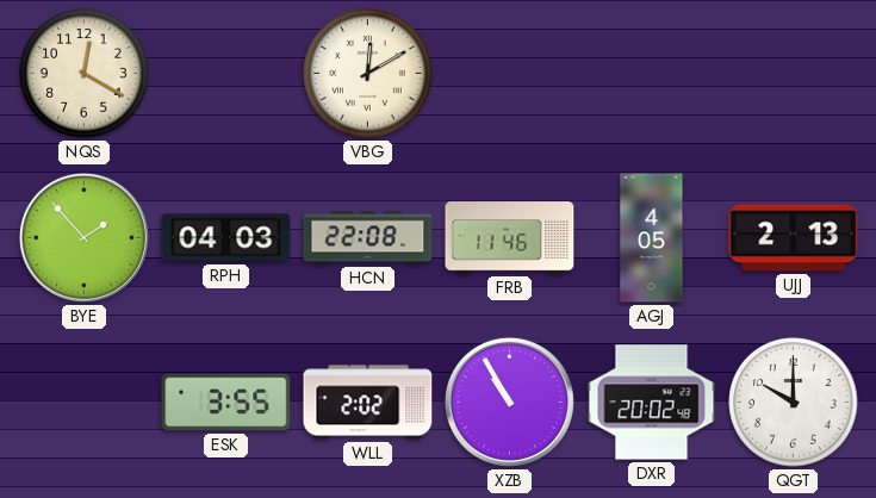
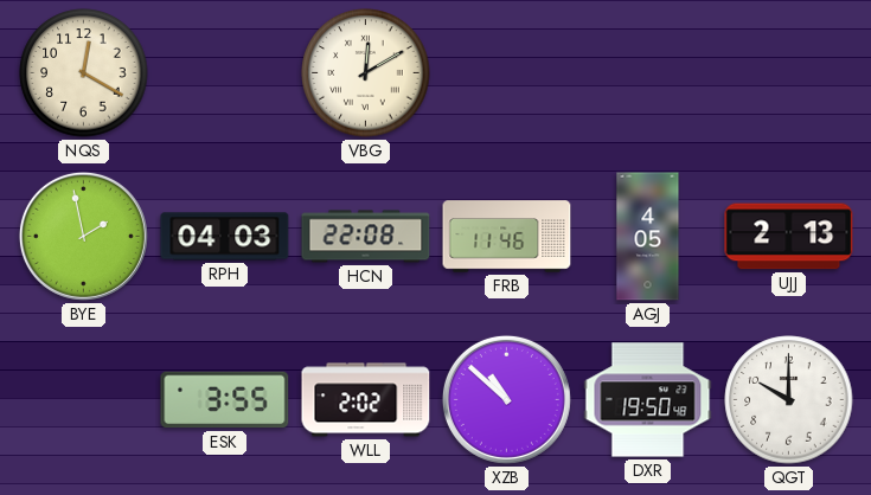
BYE: 1:53 -> 1:58
XZB: 10:55 -> 10:52
DXR: 20:02 -> 19:50
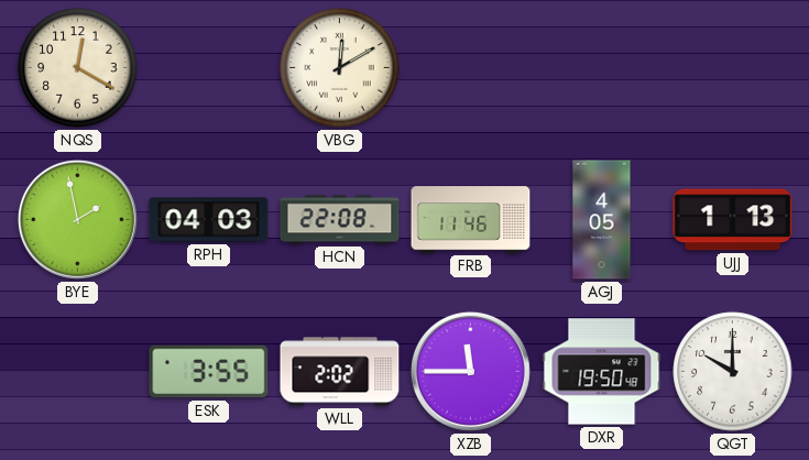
UJJ: 2:13 -> 1:13
XZB: 10:52 -> 11:45
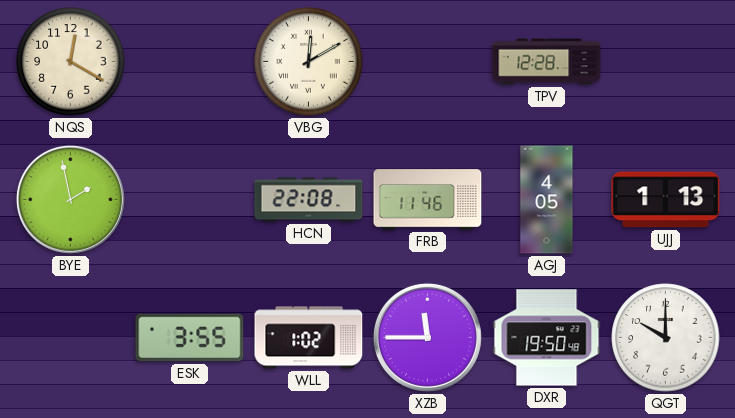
TPV: none -> 12:28
RPH: 04:03 -> none
WLL: 2:02 -> 1:02
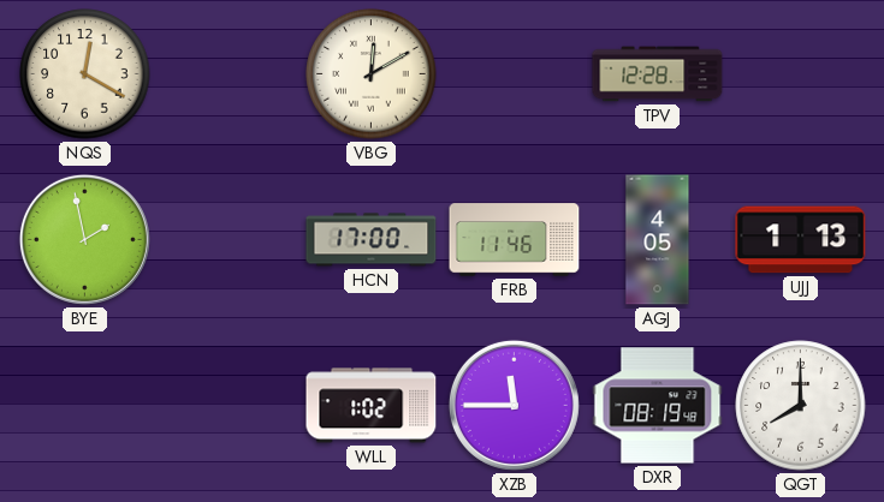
HCN: 22:08 -> 17:00
ESK: 3:55 -> none
DXR: 19:50 -> 08:19
QGT: 10:00 -> 8:00
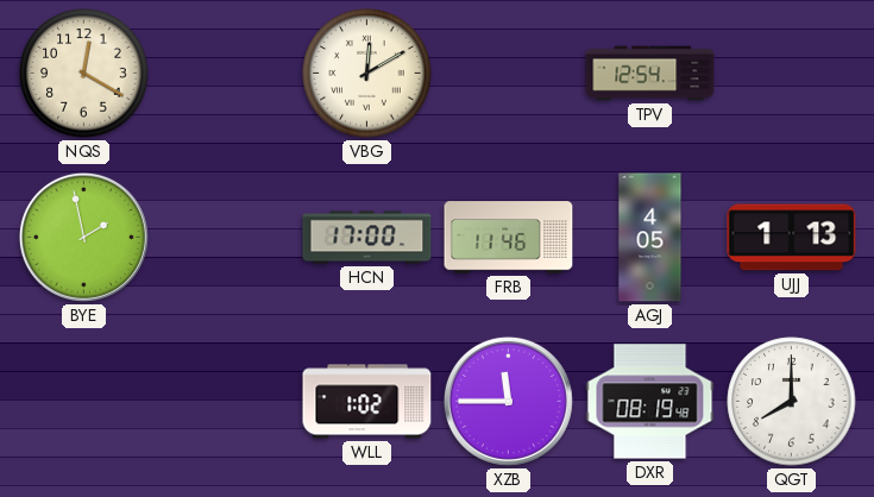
TPV: 12:28 -> 12:54
